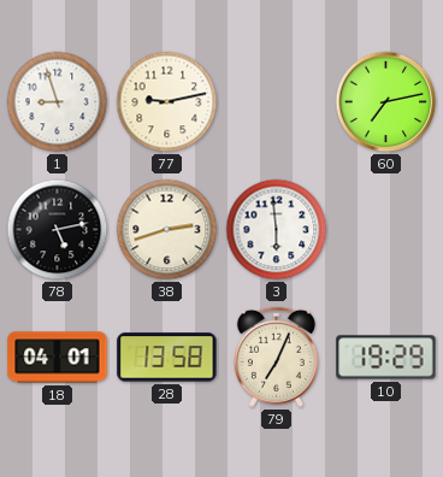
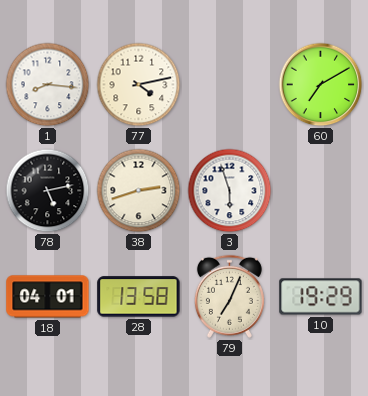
1: 8:57 -> 8:16
77: 9:13 -> 4:13
60: 7:13 -> 7:10
3: 5:59 -> 5:57
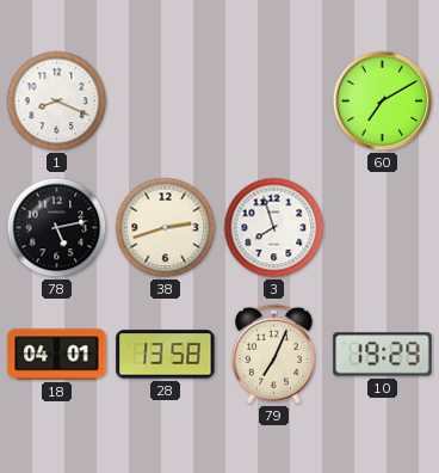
1: 8:16 -> 8:19
77: 4:13 -> none
3: 5:57 -> 7:57
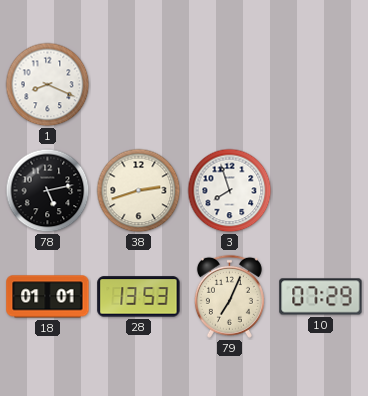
60: 7:10 -> none
18: 04:01 -> 01:01
28: 13:58 -> 13:53
10: 19:29 -> 07:29
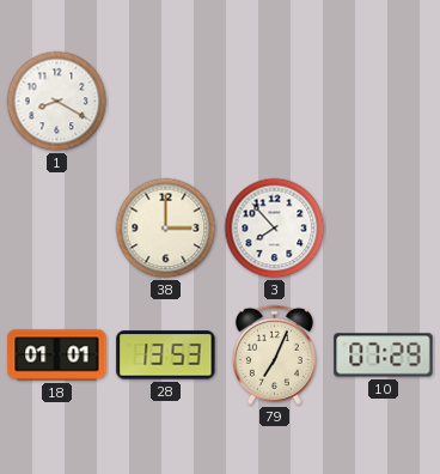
1: 8:19 -> 8:20
78: 5:13 -> none
38: 2:42 -> 3:00
3: 7:57 -> 7:53
